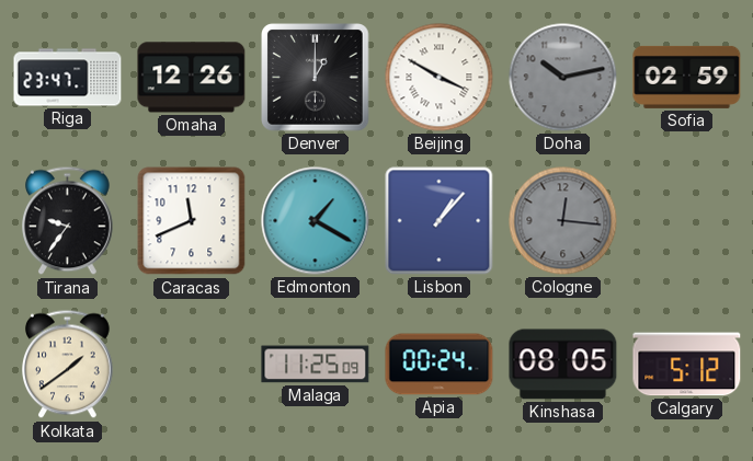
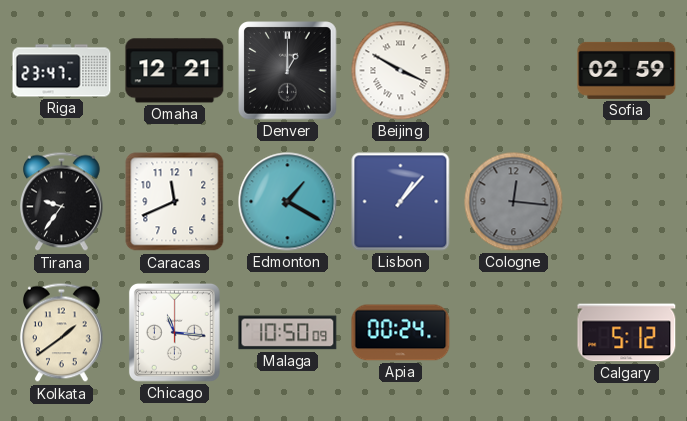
Omaha: 12:26 -> 12:21
Doha: 10:13 -> none
Chicago: none -> 11:16
Malaga: 11:25 -> 10:50
Kinshasa: 08:05 -> none
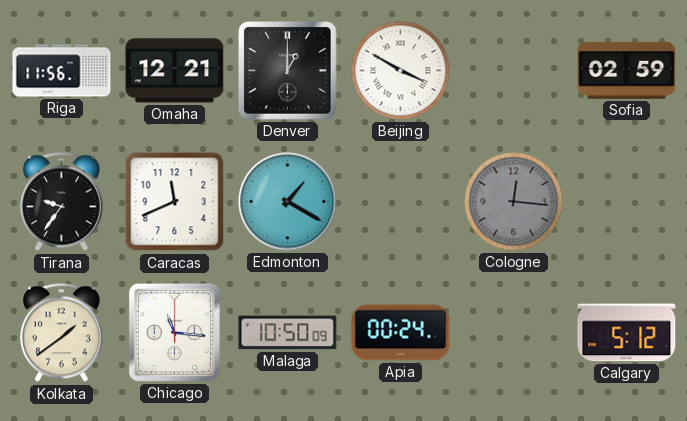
Riga: 23:47 -> 11:56
Lisbon: 1:07 -> none
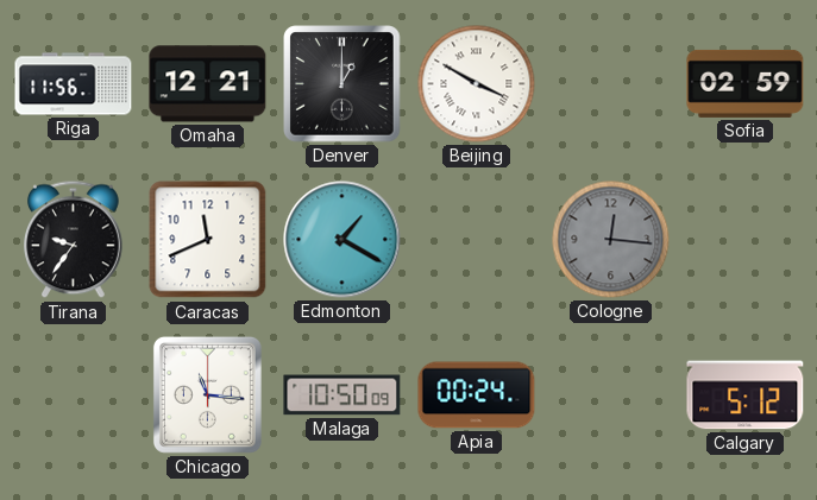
Kolkata: 1:39 -> none
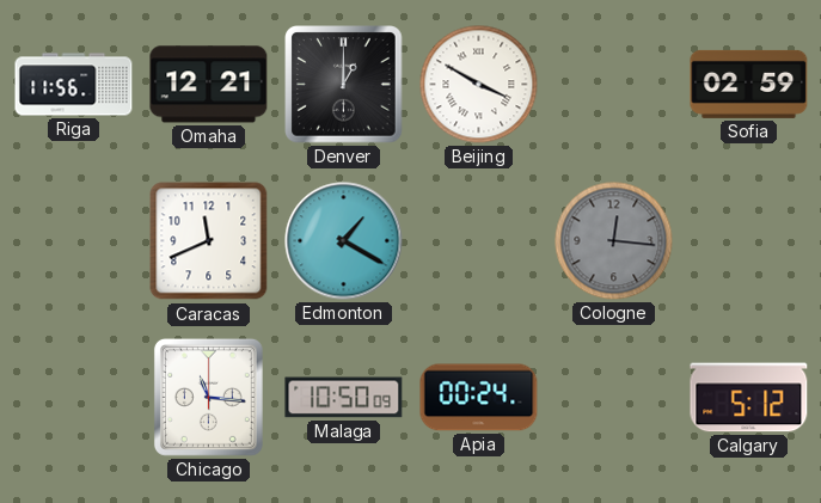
Tirana: 9:36 -> none
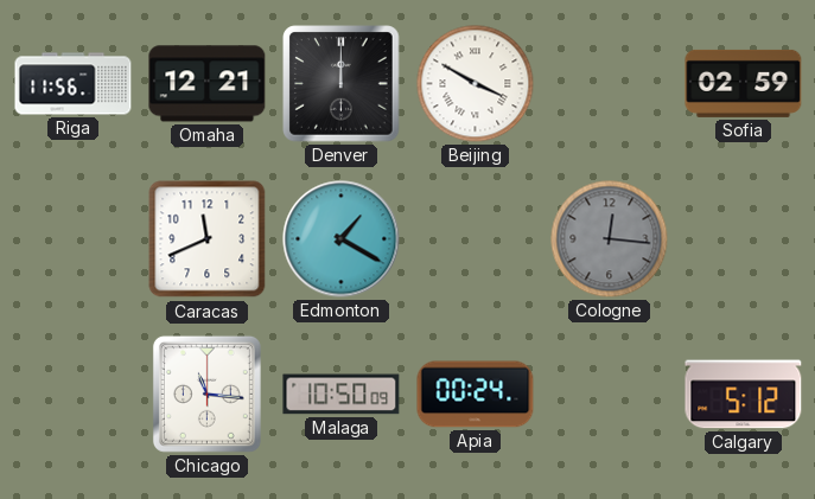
Denver: 1:00 -> 12:00
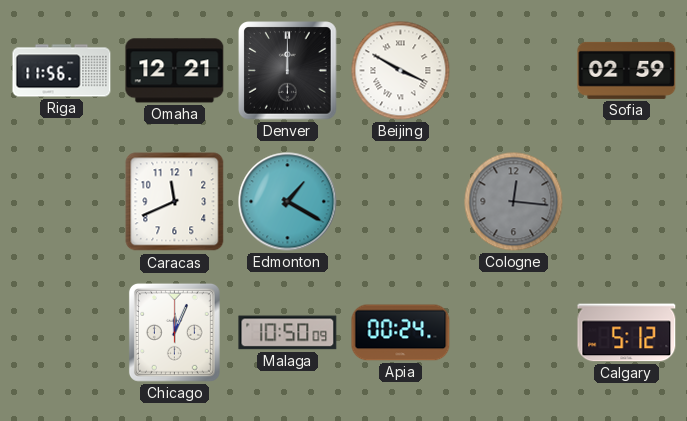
Chicago: 11:16 -> 12:04
